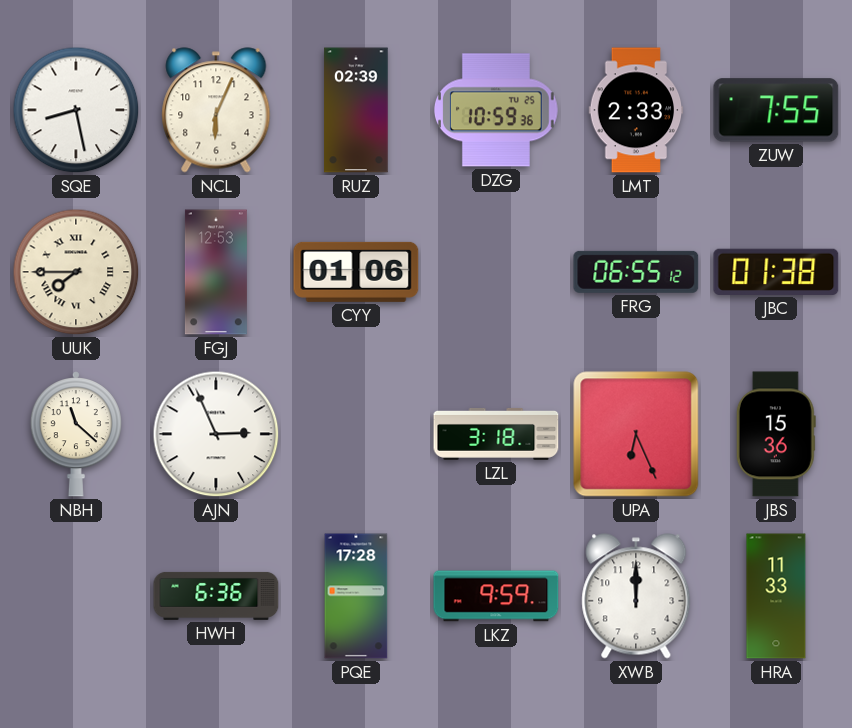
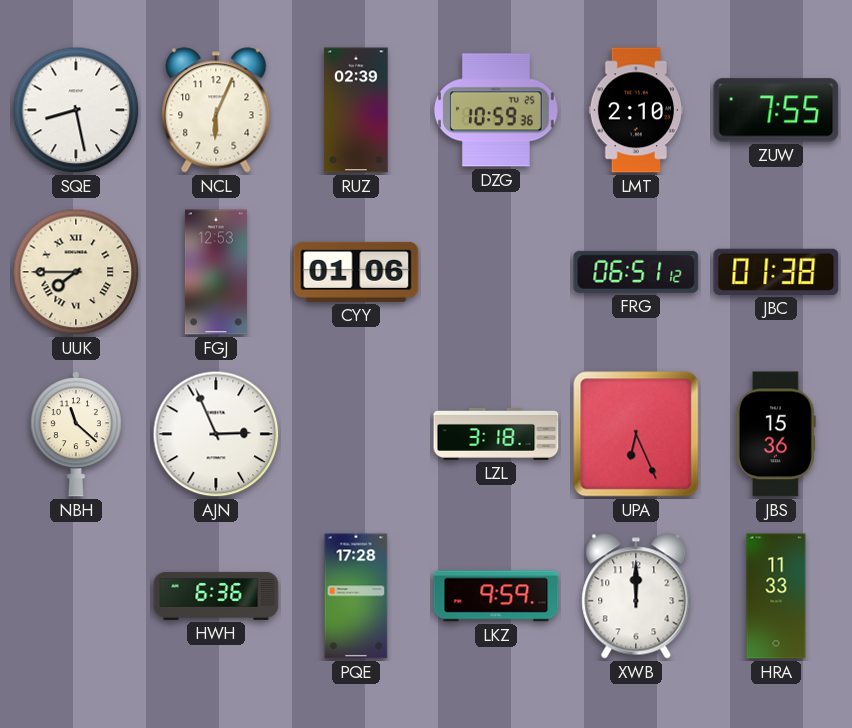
LMT: 2:33 -> 2:10
FRG: 06:55 -> 06:51
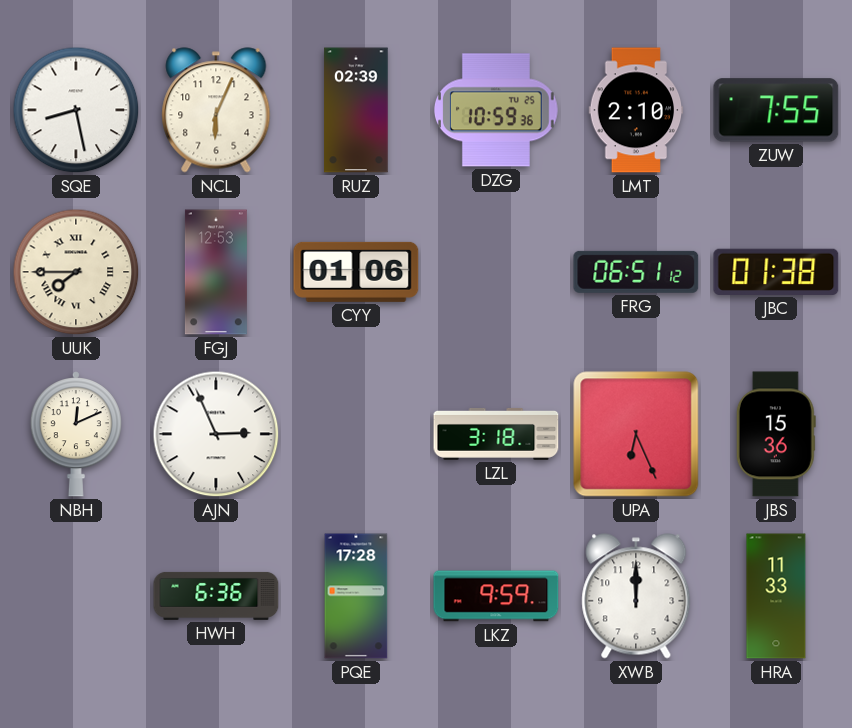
NBH: 11:22 -> 12:11
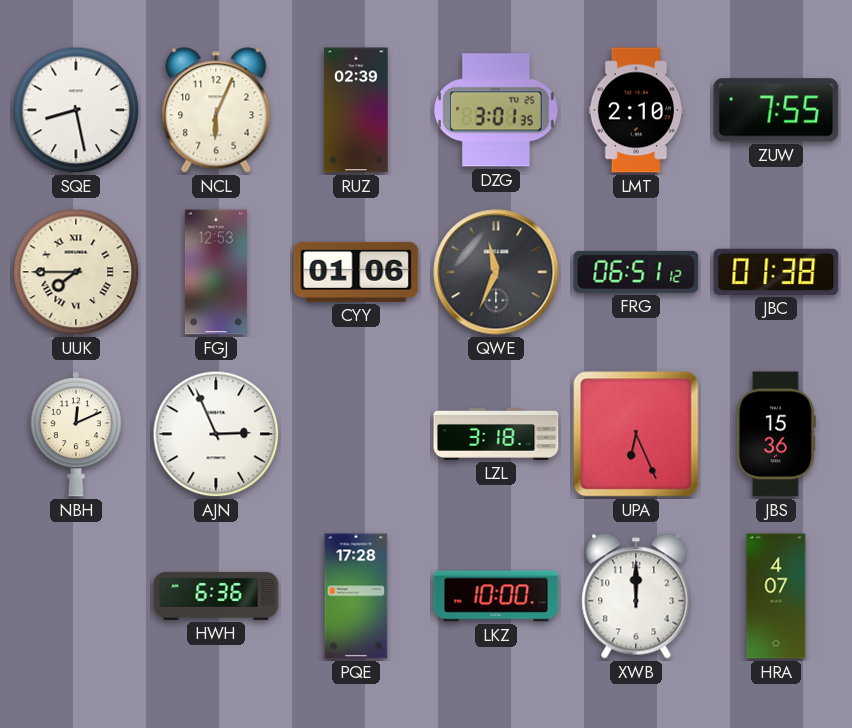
DZG: 10:59 -> 3:01
QWE: none -> 11:34
LKZ: 9:59 -> 10:00
HRA: 11:33 -> 4:07
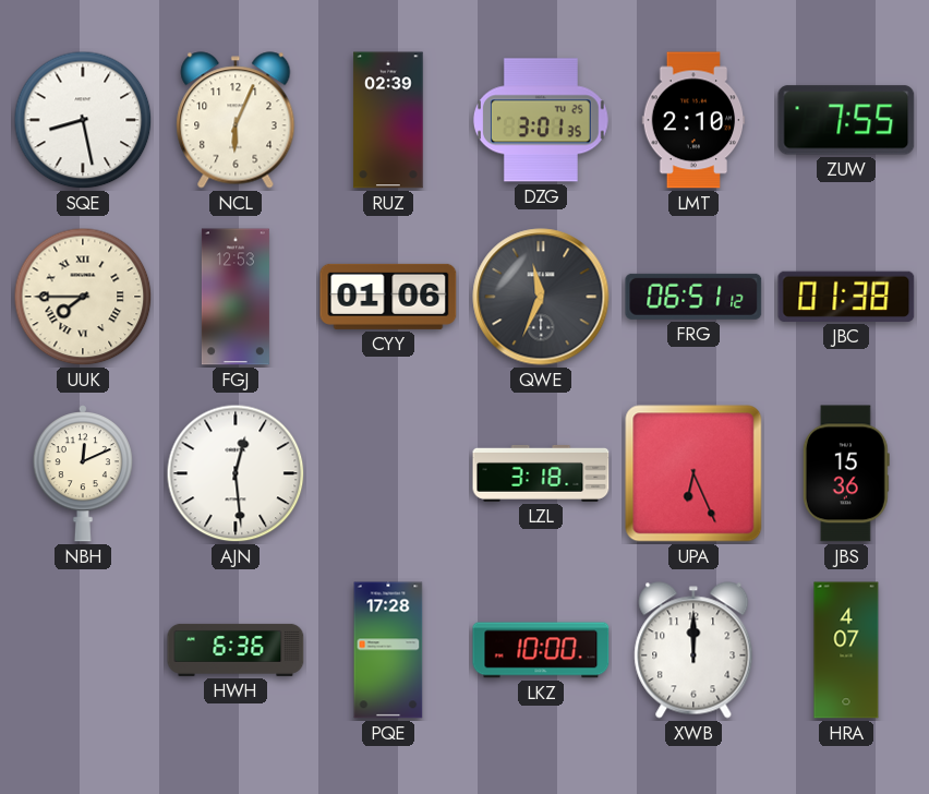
AJN: 2:56 -> 12:29
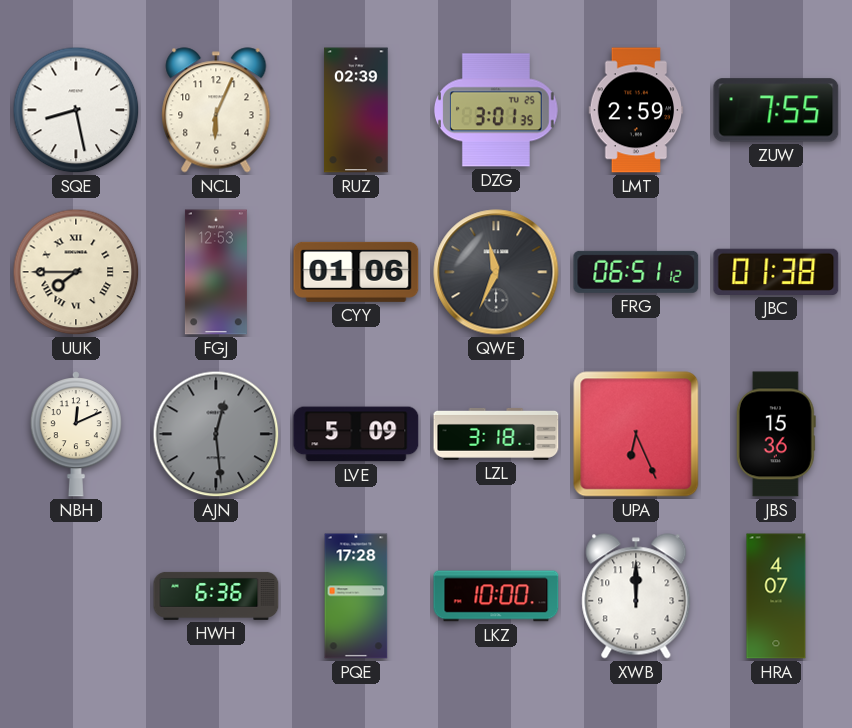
LMT: 2:10 -> 2:59
AJN dial: white -> grey
LVE: none -> 5:09
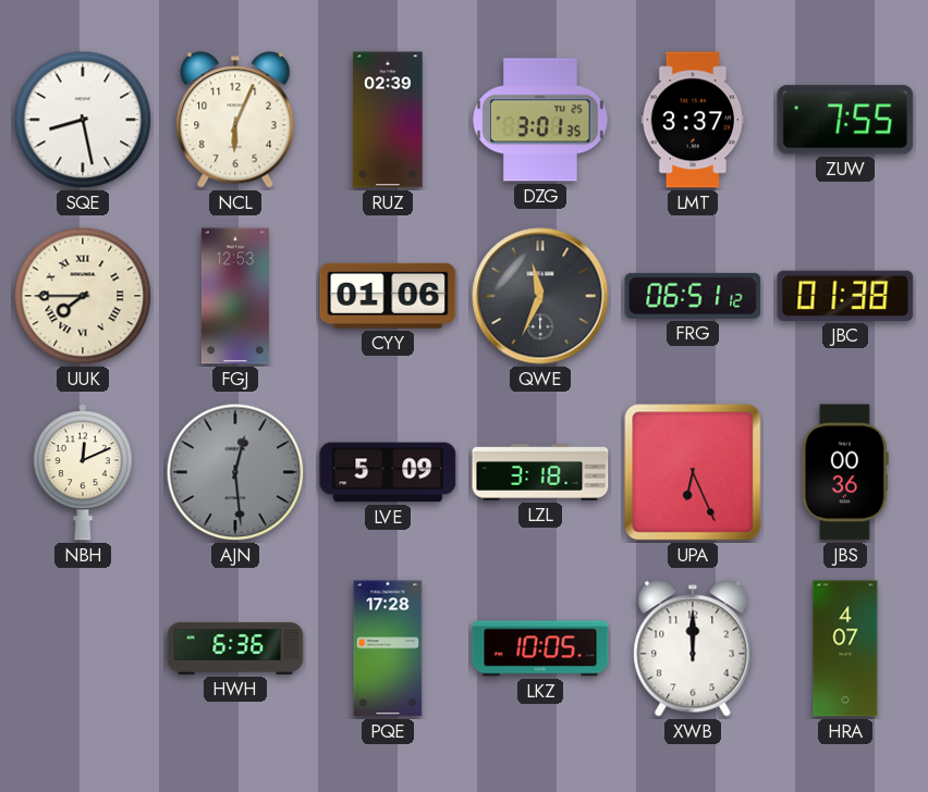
LMT: 2:59 -> 3:37
JBS: 15:36 -> 00:36
LKZ: 10:00 -> 10:05
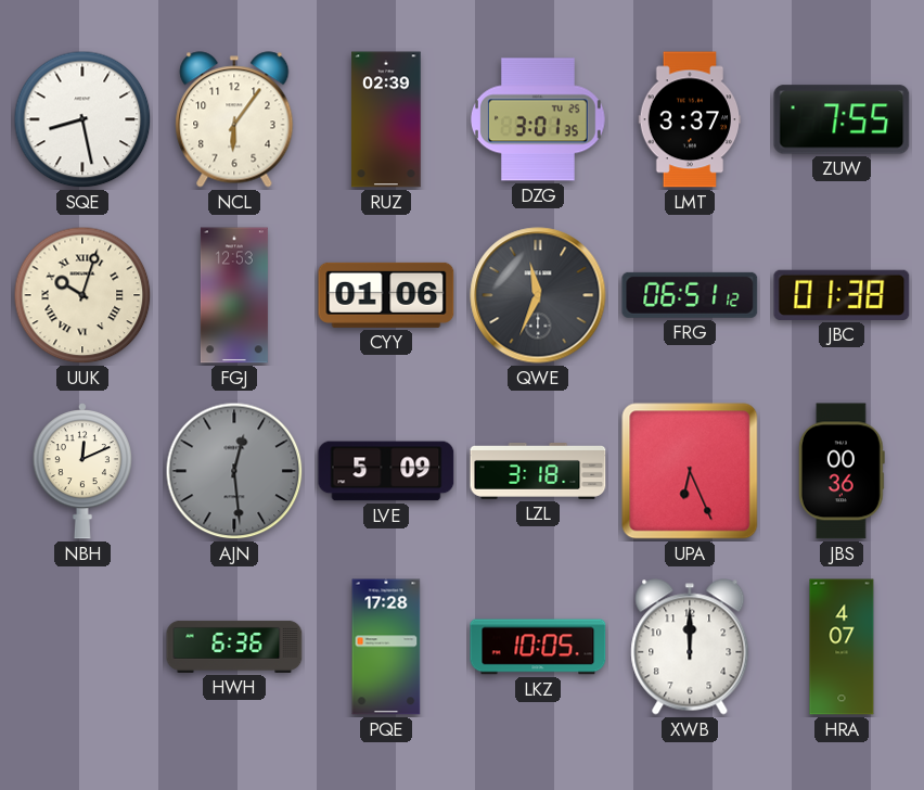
NCL: 6:04 -> 6:06
UUK: 7:45 -> 10:03
